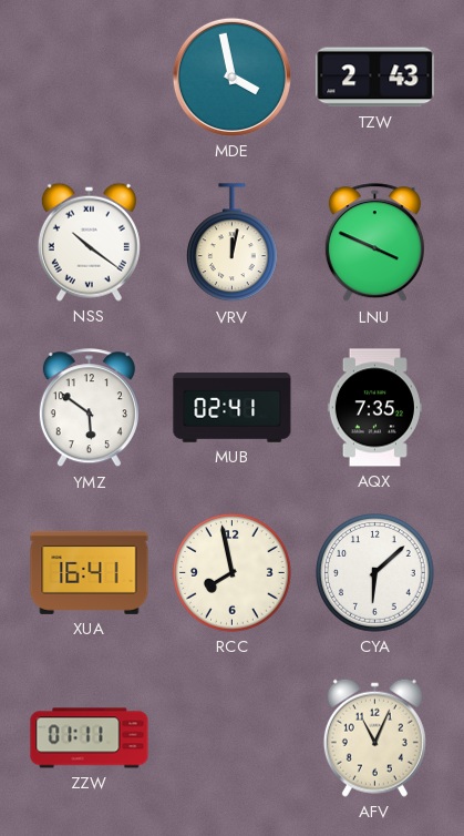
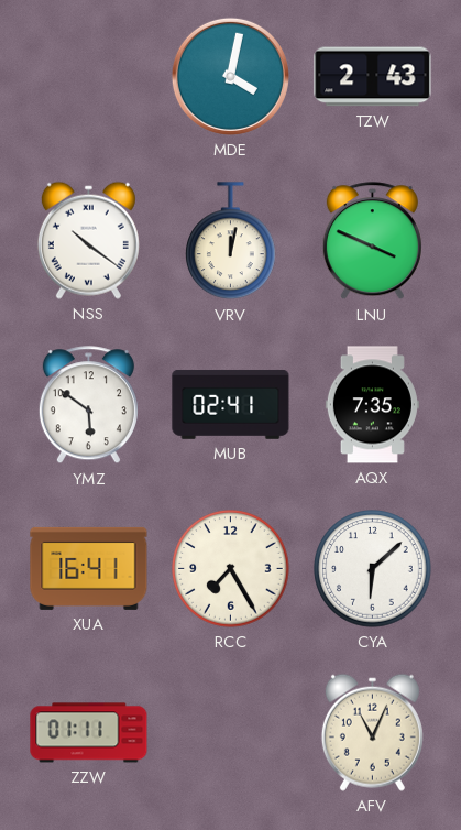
MDE: 3:58 -> 4:02
RCC: 7:58 -> 7:25
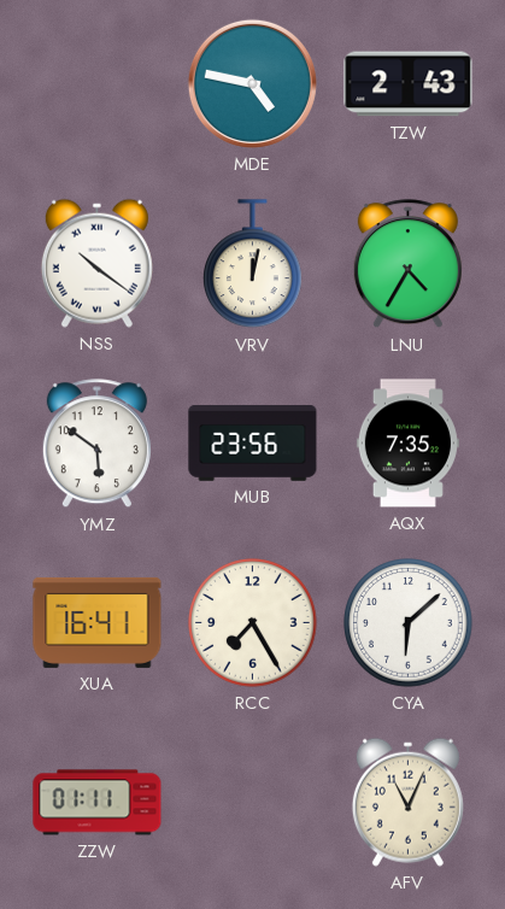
MDE: 4:02 -> 4:47
LNU: 3:49 -> 4:35
MUB: 02:41 -> 23:56
